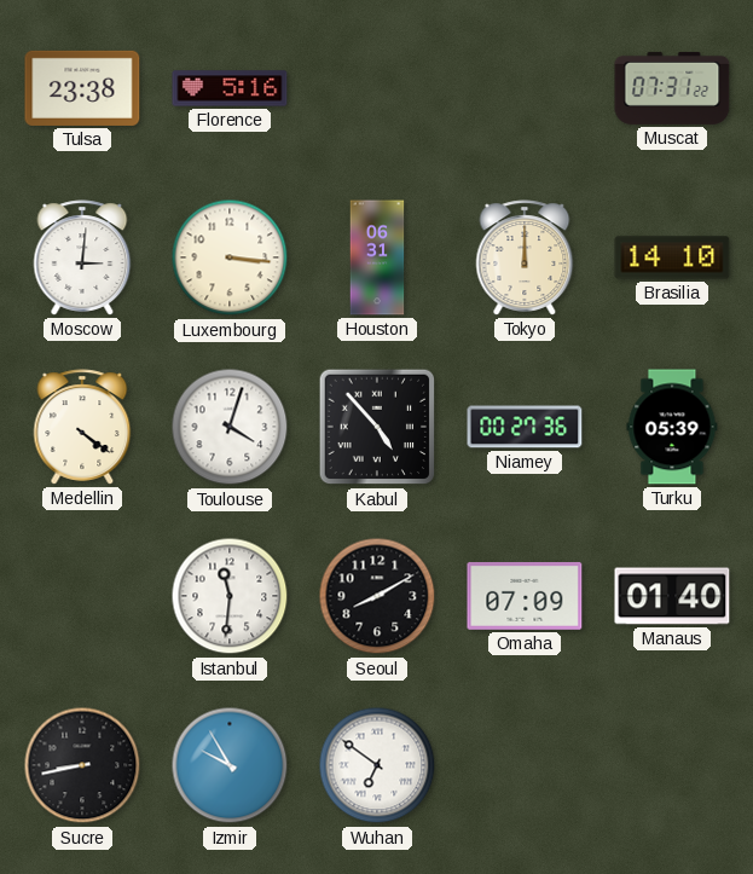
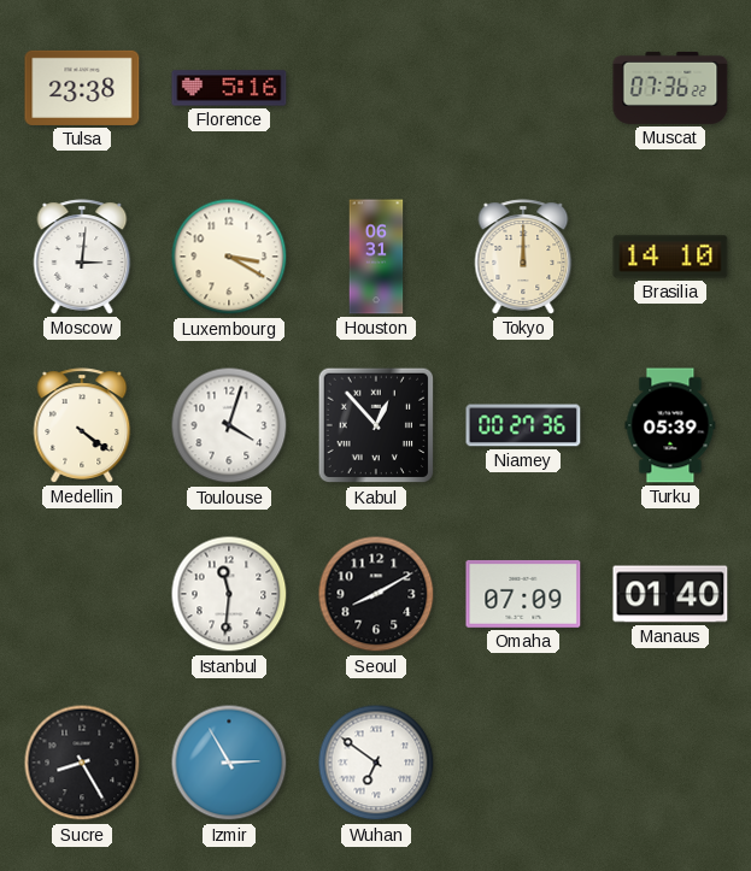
Muscat: 07:31 -> 07:36
Luxembourg: 3:16 -> 3:20
Kabul: 4:53 -> 12:53
Sucre: 8:43 -> 8:25
Izmir: 9:55 -> 2:55
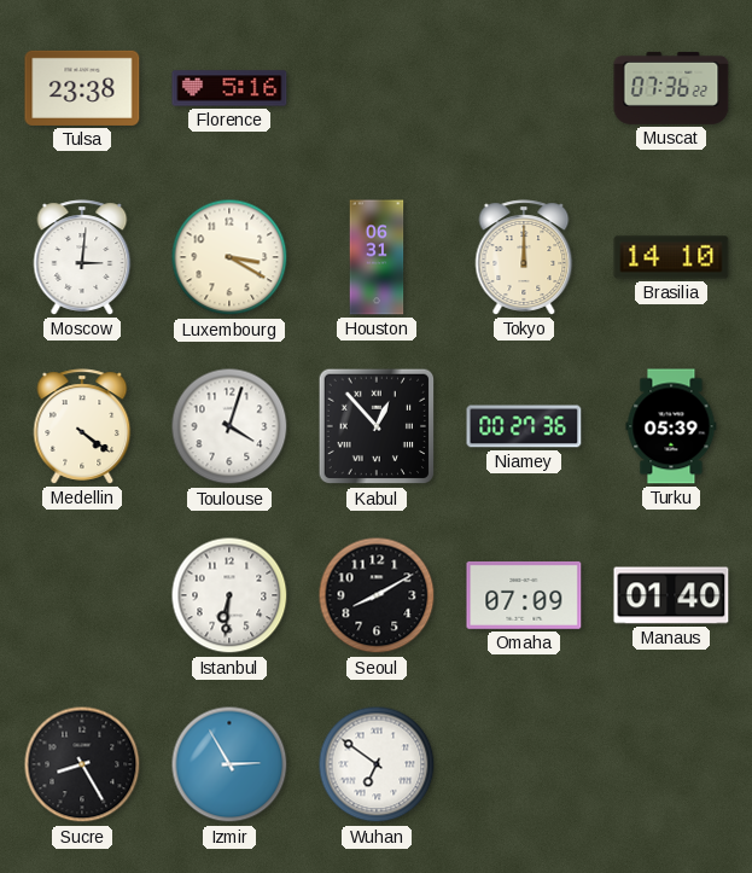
Istanbul: 11:31 -> 6:31
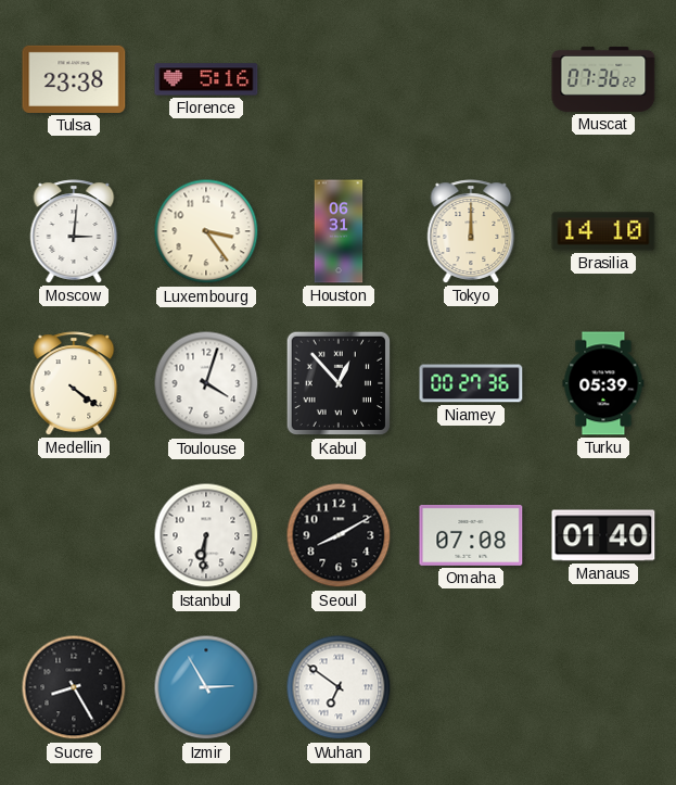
Luxembourg: 3:20 -> 3:24
Omaha: 07:09 -> 07:08
